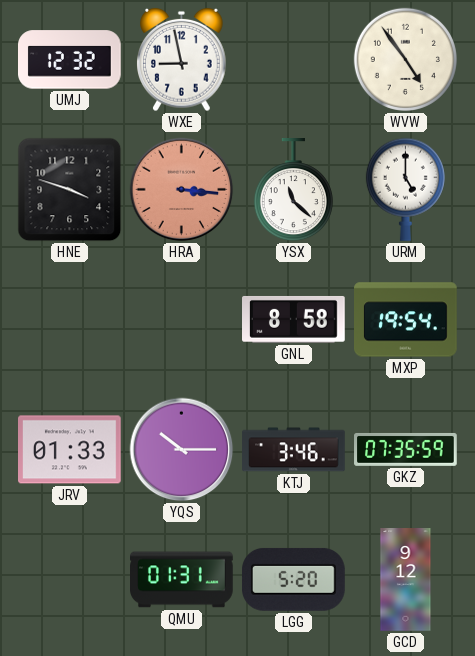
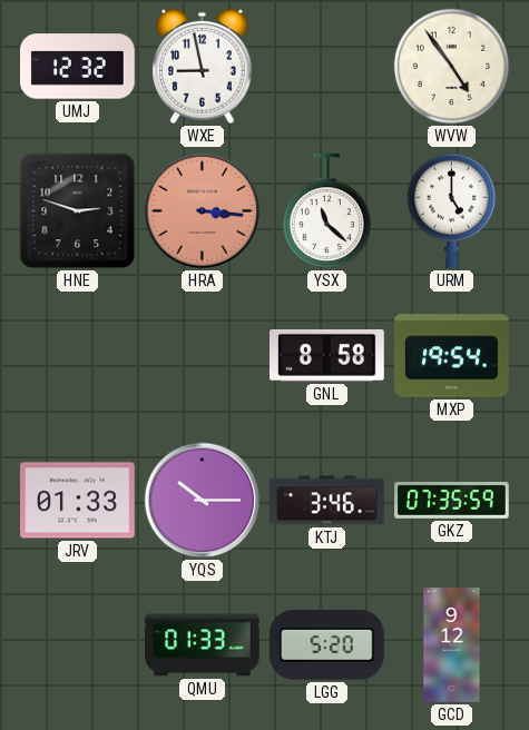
HNE: 3:48 -> 2:48
QMU: 01:31 -> 01:33
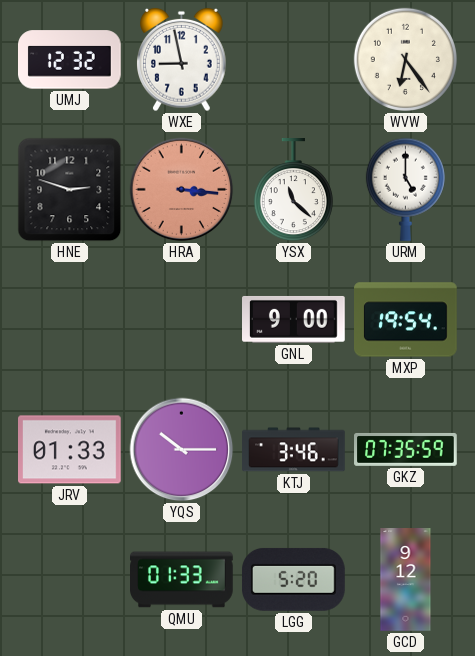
WVW: 4:54 -> 6:24
GNL: 8:58 -> 9:00
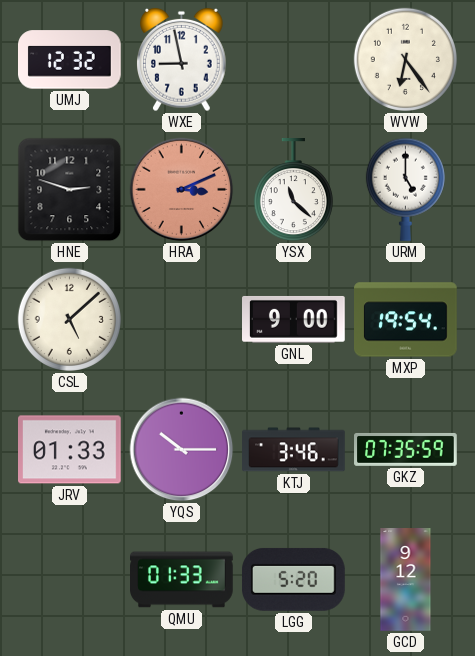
HRA: 3:16 -> 3:11
CSL: none -> 5:08
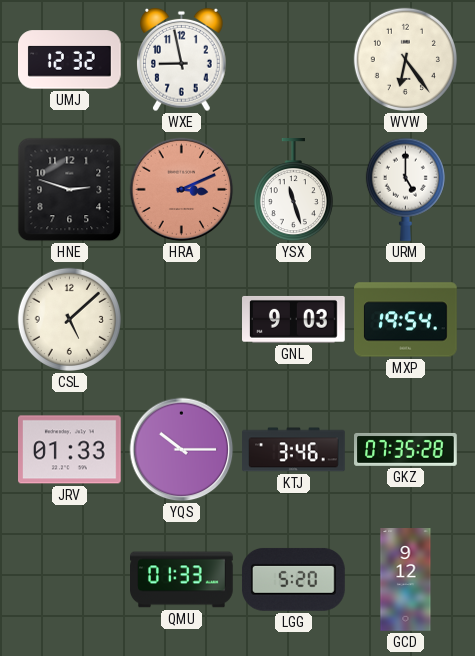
YSX: 11:22 -> 11:27
GNL: 9:00 -> 9:03
GKZ: 07:35:59 -> 07:35:28
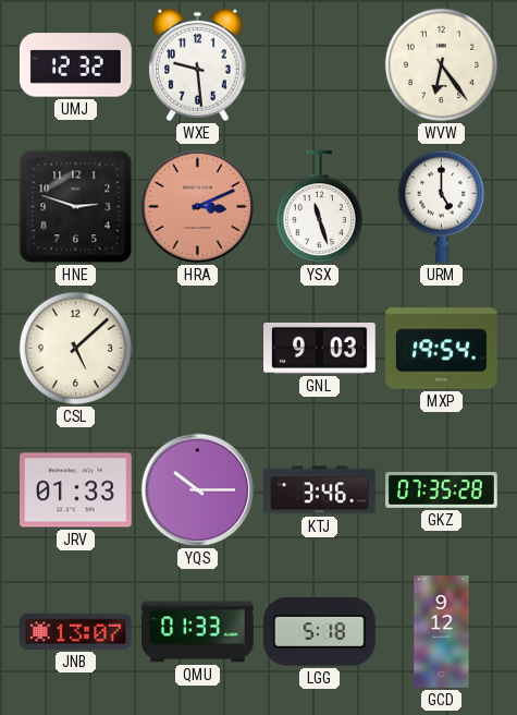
WXE: 8:58 -> 9:29
JNB: none -> 13:07
LGG: 5:20 -> 5:18
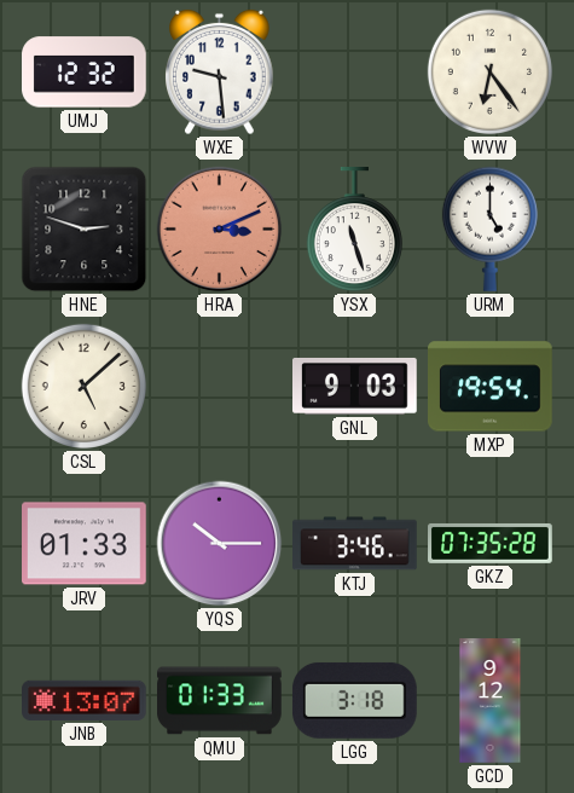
LGG: 5:18 -> 3:18
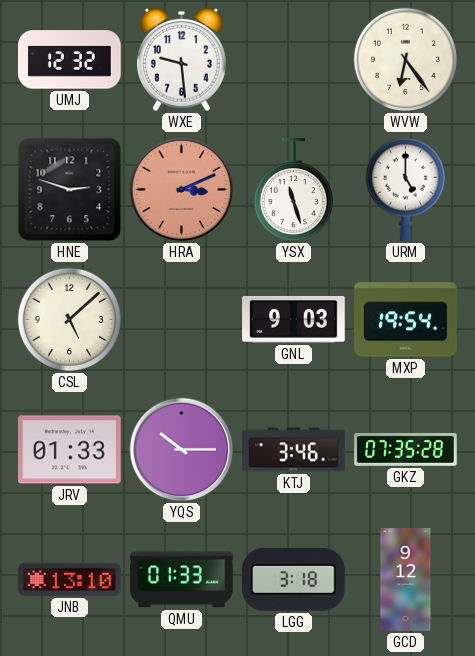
JNB: 13:07 -> 13:10
